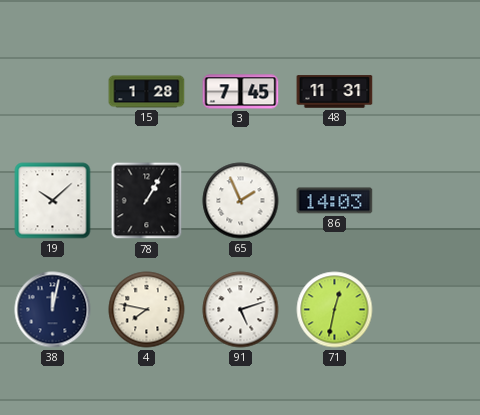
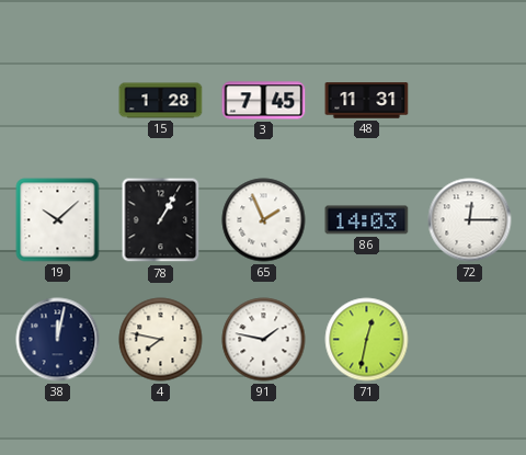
72: none -> 12:15
91: 5:12 -> 1:47
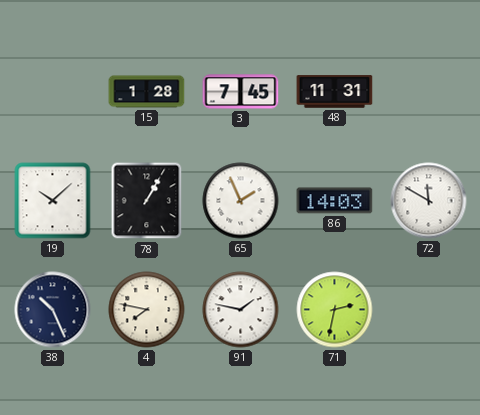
72: 12:15 -> 11:50
38: 12:02 -> 10:26
71: 12:32 -> 2:32
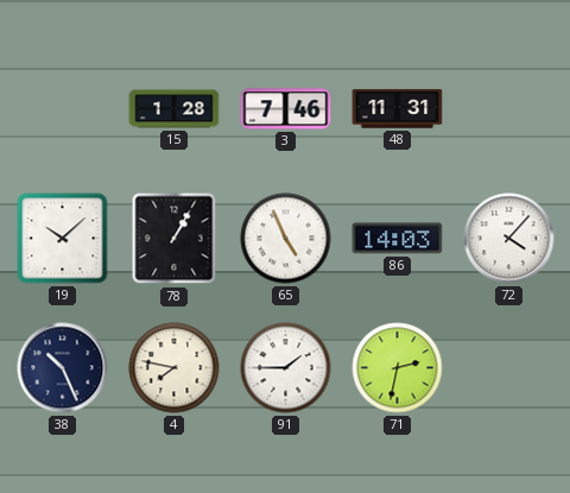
3: 7:45 -> 7:46
65: 1:56 -> 4:56
72: 11:50 -> 4:07
91: 1:47 -> 1:45
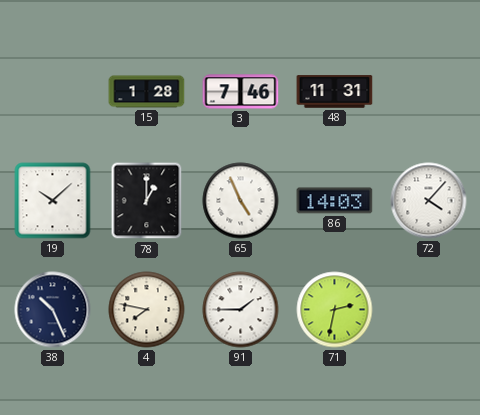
78: 1:05 -> 1:00
